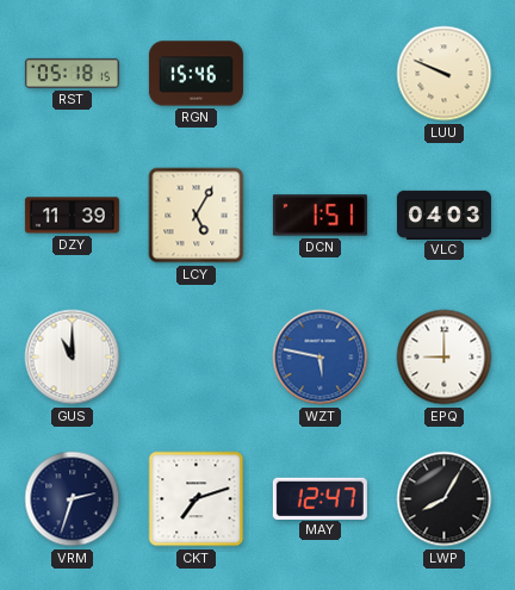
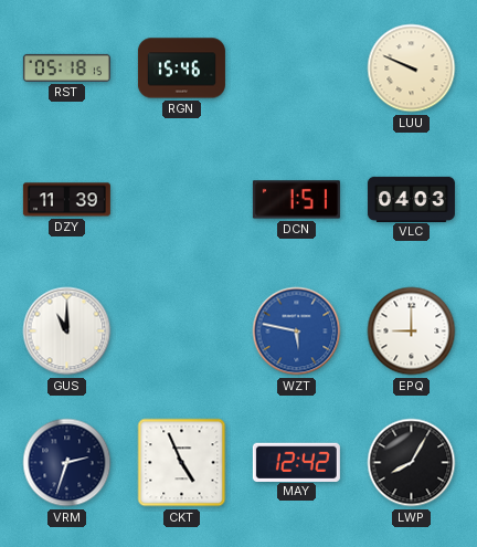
LCY: 5:05 -> none
CKT: 7:12 -> 4:56
MAY: 12:47 -> 12:42
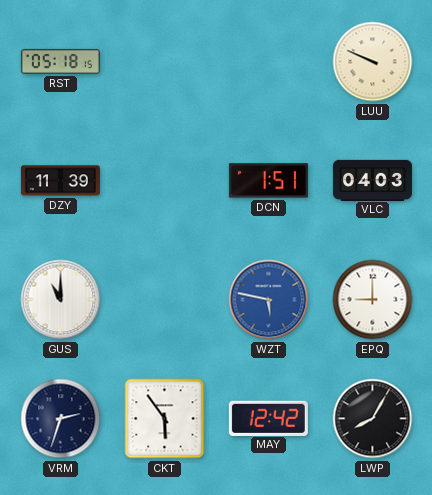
RGN: 15:46 -> none
CKT: 4:56 -> 5:54
